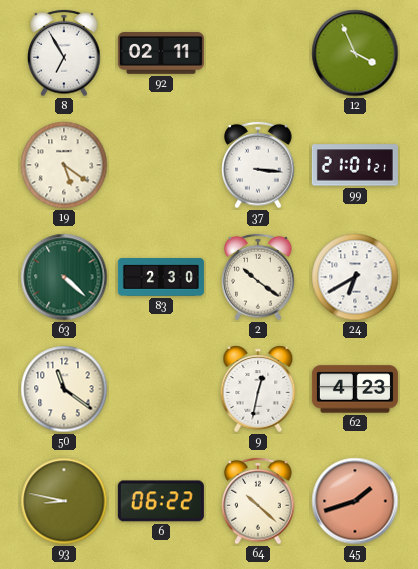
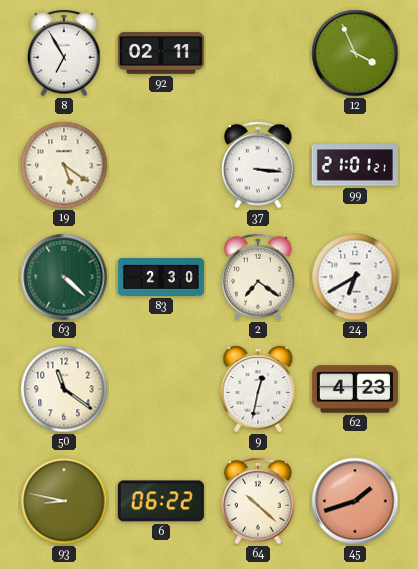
2: 10:21 -> 7:21
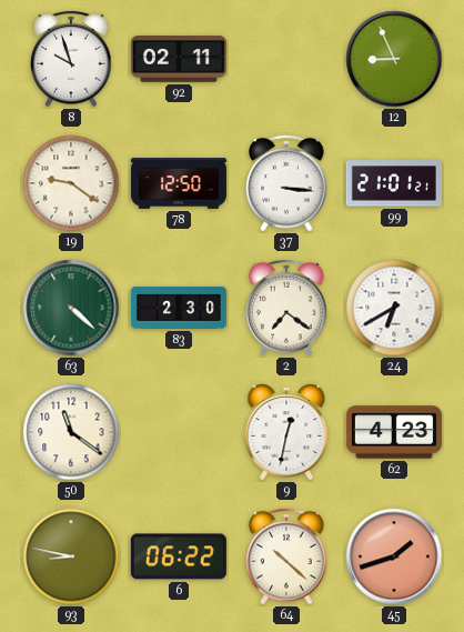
8: 6:55 -> 9:57
12: 3:56 -> 8:56
19: 5:21 -> 9:21
78: none -> 12:50
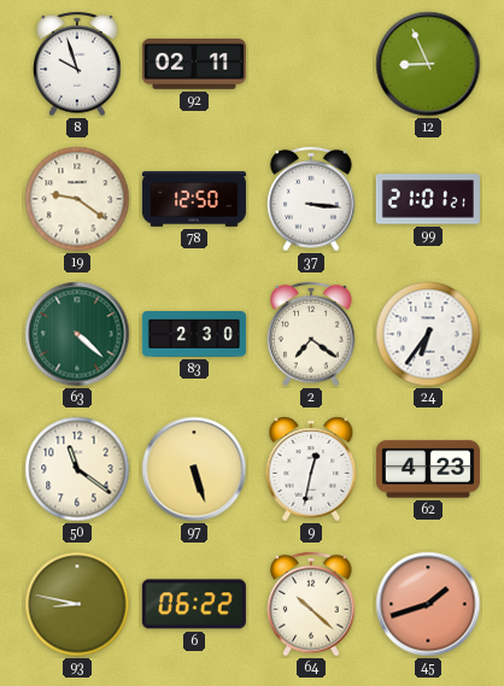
24: 6:40 -> 6:36
97: none -> 5:27
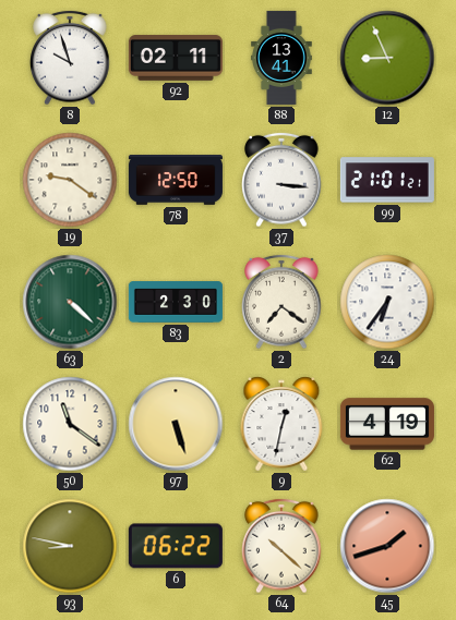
88: none -> 13:41
62: 4:23 -> 4:19
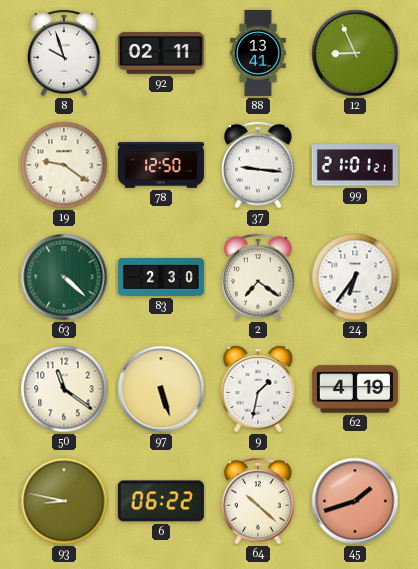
37: 3:16 -> 9:16
9: 12:32 -> 1:32
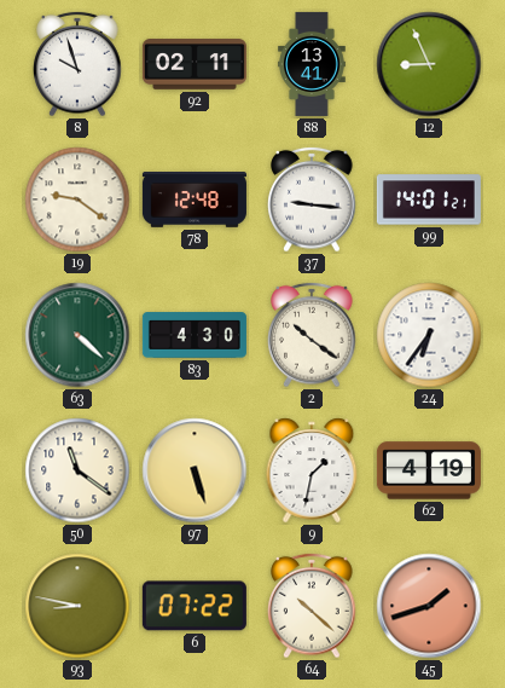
78: 12:50 -> 12:48
99: 21:01 -> 14:01
83: 2:30 -> 4:30
2: 7:21 -> 10:21
6: 06:22 -> 07:22
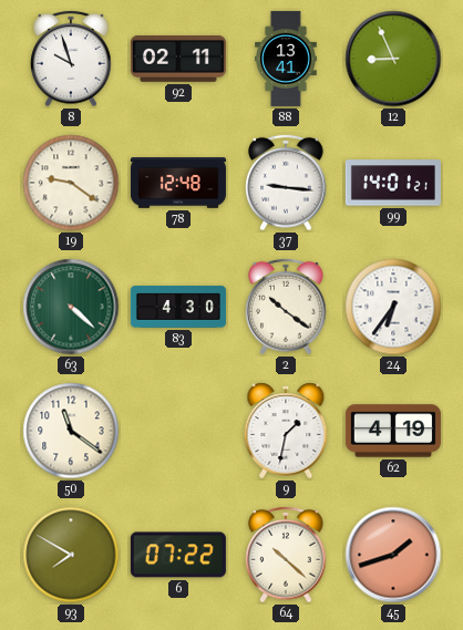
97: 5:27 -> none
93: 8:47 -> 7:50
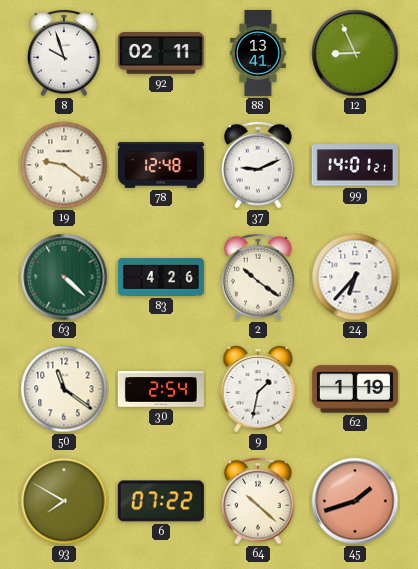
37: 9:16 -> 9:11
83: 4:30 -> 4:26
24: 6:36 -> 6:37
30: none -> 2:54
62: 4:19 -> 1:19
